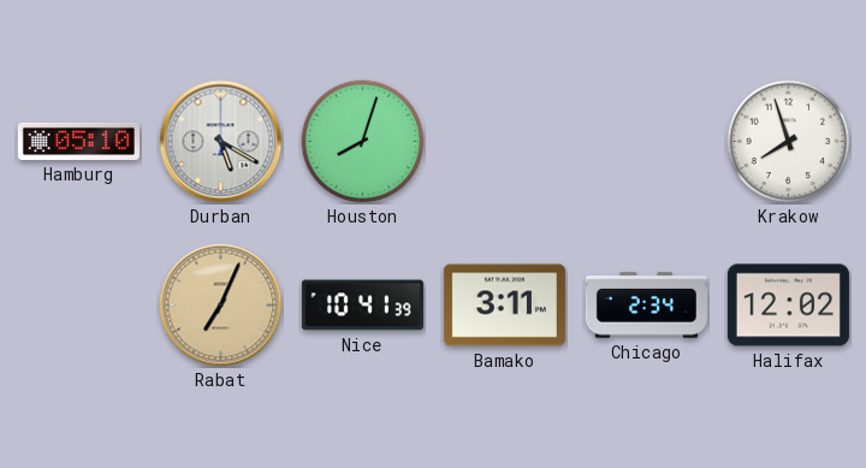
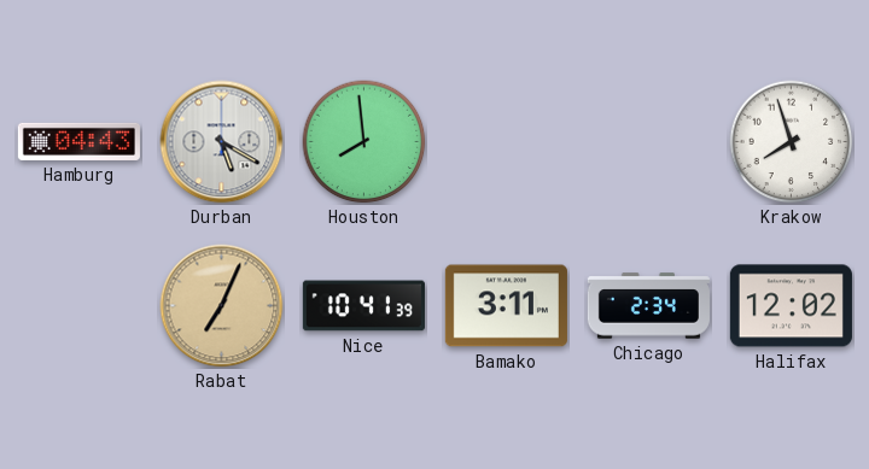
Hamburg: 05:10 -> 04:43
Houston: 8:03 -> 7:59
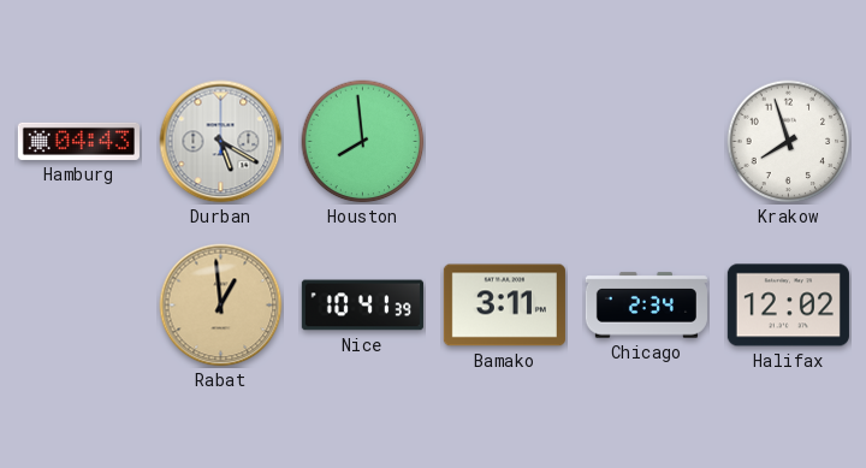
Rabat: 7:04 -> 12:59
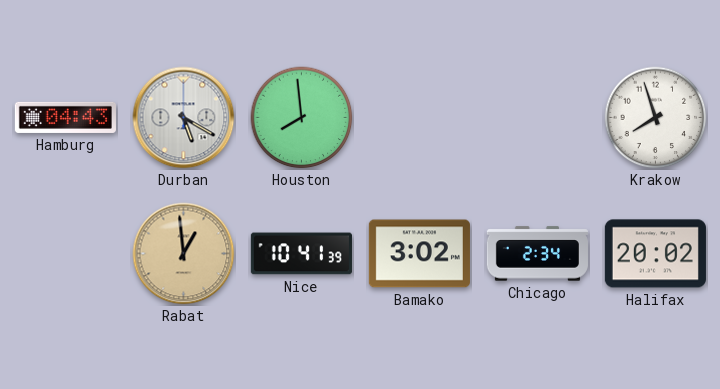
Bamako: 3:11 -> 3:02
Halifax: 12:02 -> 20:02
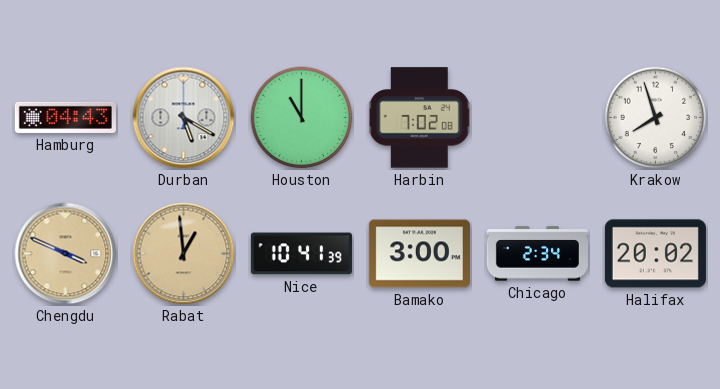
Houston: 7:59 -> 11:00
Harbin: none -> 7:02
Chengdu: none -> 3:49
Bamako: 3:02 -> 3:00
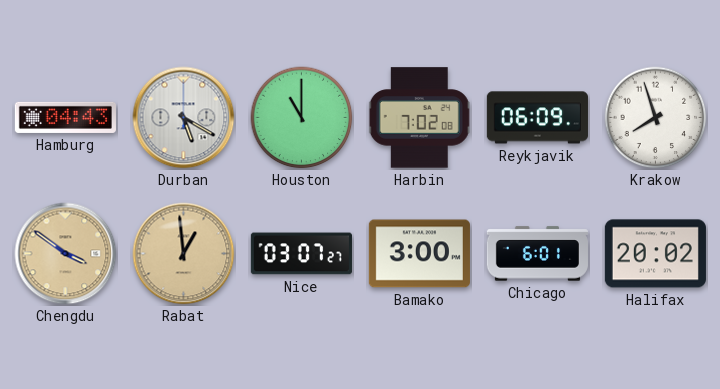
Reykjavik: none -> 06:09
Chengdu: 3:49 -> 3:51
Nice: 10:41 -> 03:07
Chicago: 2:34 -> 6:01
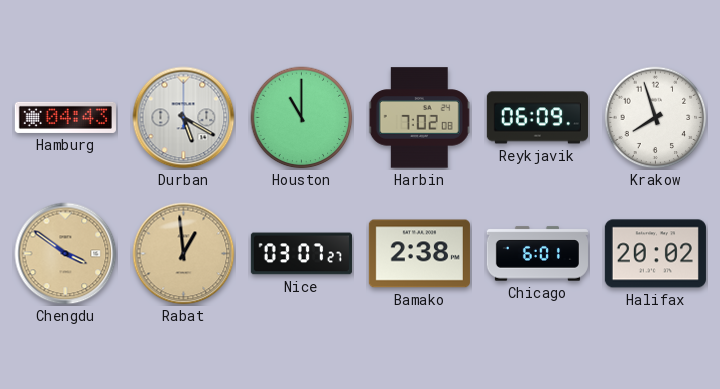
Bamako: 3:00 -> 2:38
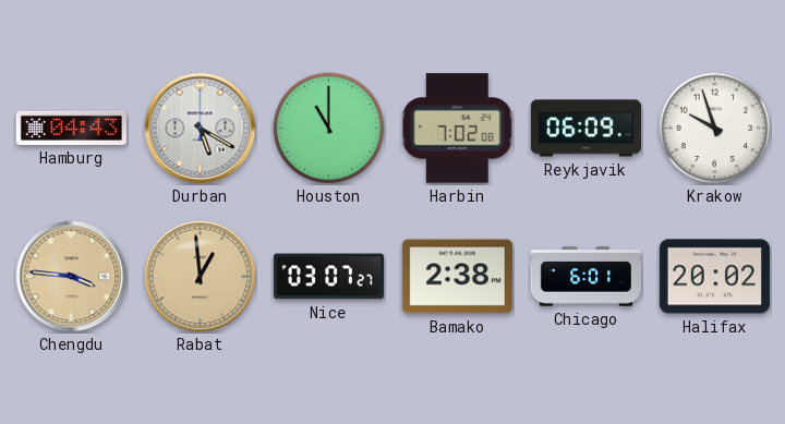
Krakow: 7:57 -> 9:57
Chengdu: 3:51 -> 3:46
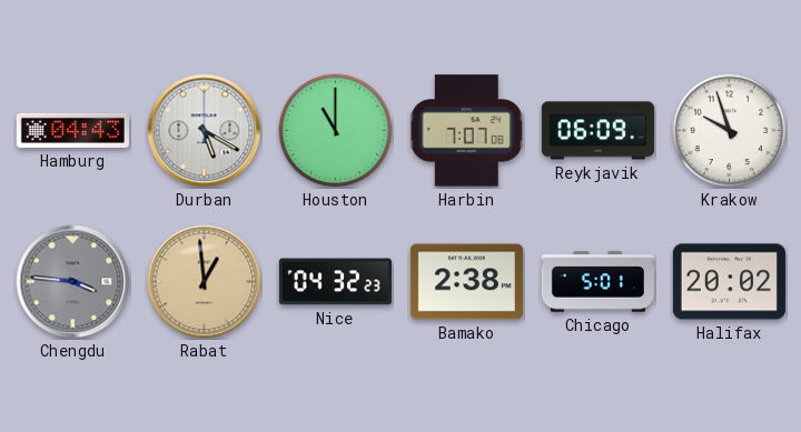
Harbin: 7:02 -> 7:07
Chengdu dial: champagne -> grey
Nice: 03:07 -> 04:32
Chicago: 6:01 -> 5:01
